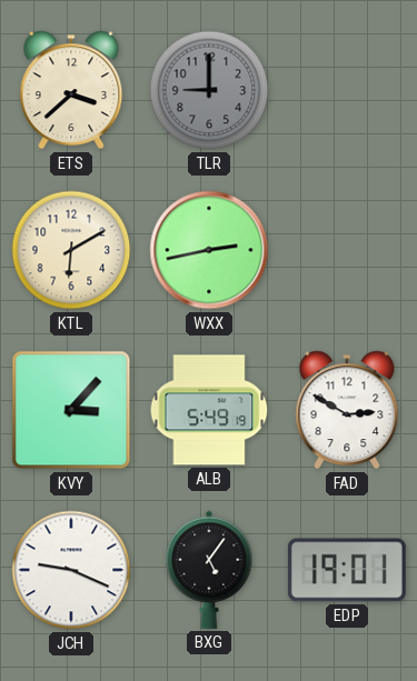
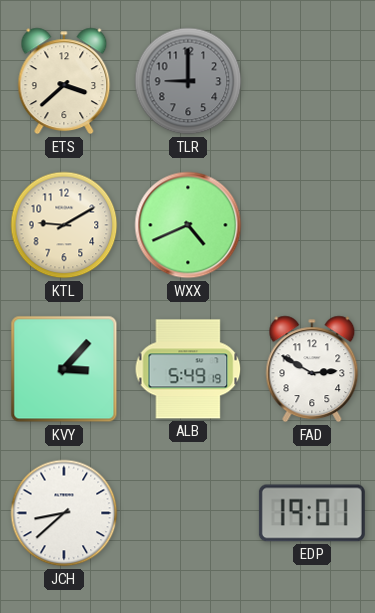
KTL: 6:10 -> 9:10
WXX: 2:43 -> 4:41
JCH: 9:19 -> 8:38
BXG: 5:06 -> none
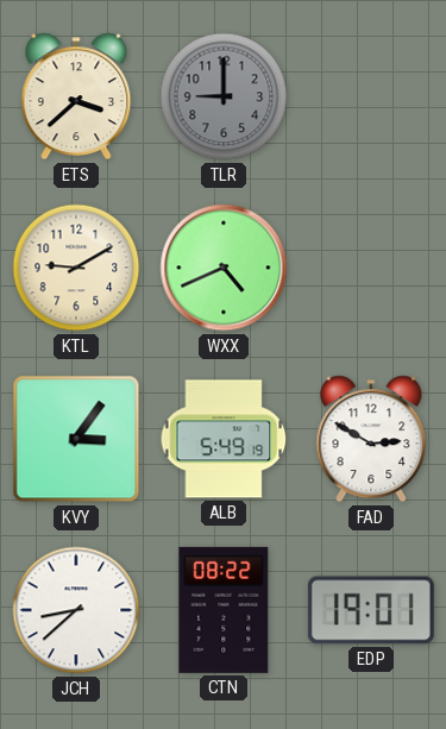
KVY: 3:07 -> 3:06
CTN: none -> 08:22
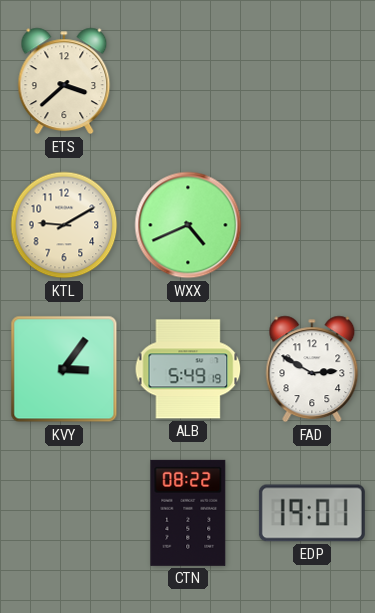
TLR: 9:00 -> none
JCH: 8:38 -> none
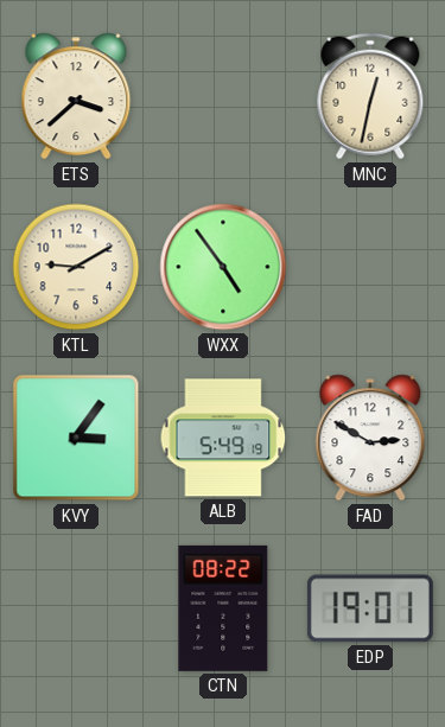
MNC: none -> 12:32
WXX: 4:41 -> 4:54
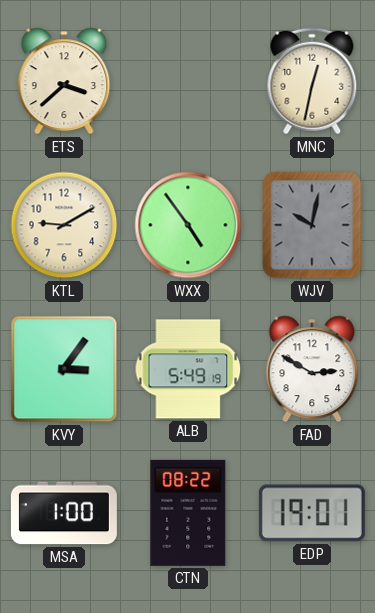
WJV: none -> 10:02
MSA: none -> 1:00
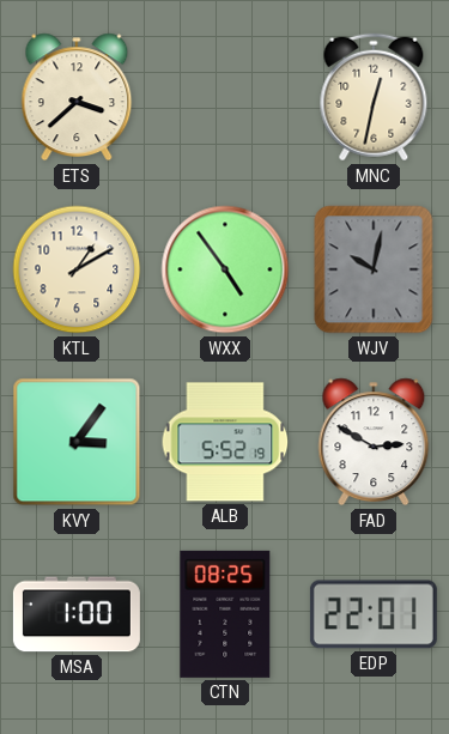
KTL: 9:10 -> 1:10
ALB: 5:49 -> 5:52
CTN: 08:22 -> 08:25
EDP: 19:01 -> 22:01
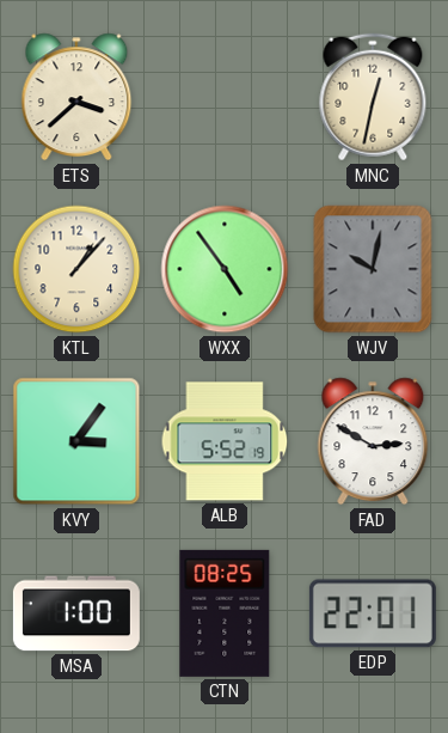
KTL: 1:10 -> 1:07
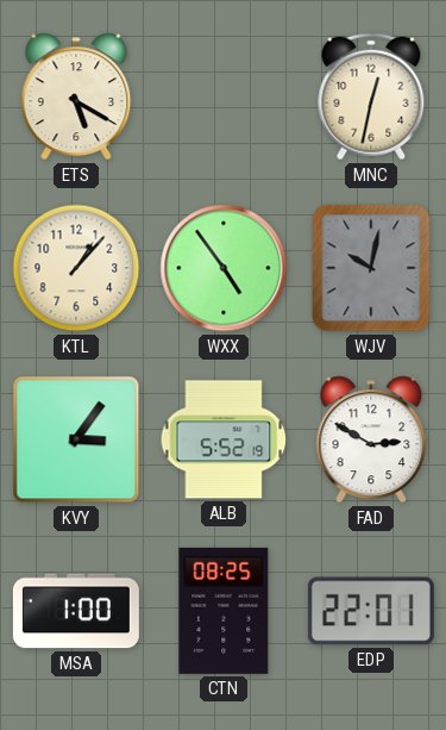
ETS: 3:38 -> 5:20
